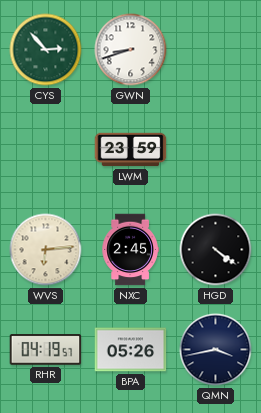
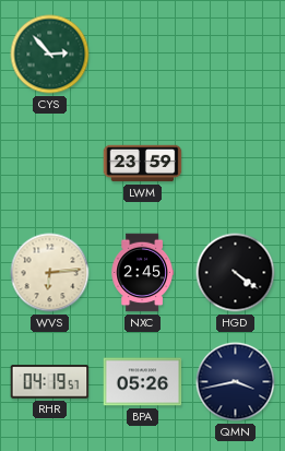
GWN: 8:42 -> none
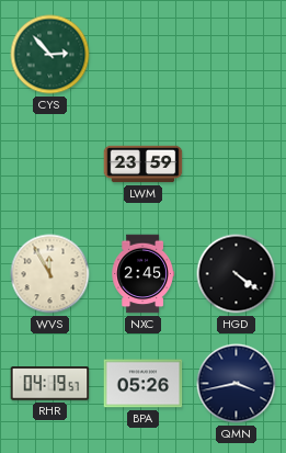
WVS: 6:14 -> 11:55
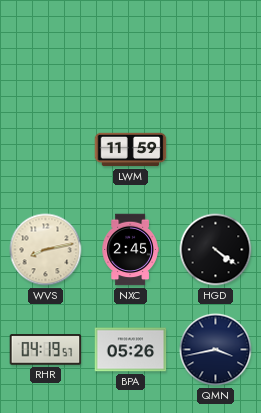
CYS: 2:53 -> none
LWM: 23:59 -> 11:59
WVS: 11:55 -> 8:13
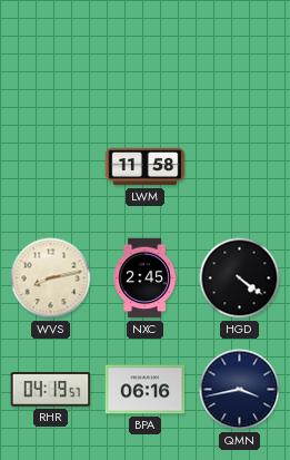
LWM: 11:59 -> 11:58
BPA: 05:26 -> 06:16
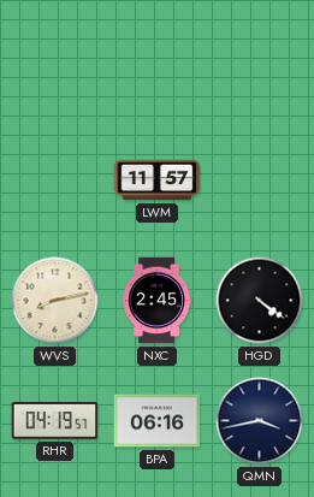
LWM: 11:58 -> 11:57
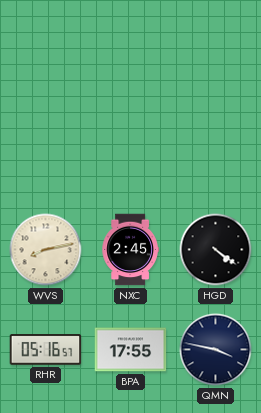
LWM: 11:57 -> none
RHR: 04:19 -> 05:16
BPA: 06:16 -> 17:55
QMN: 3:43 -> 3:47
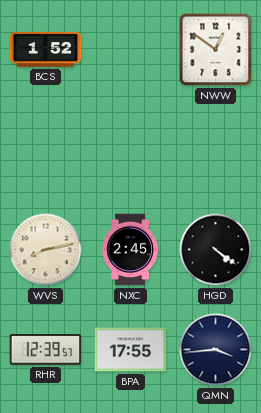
BCS: none -> 1:52
NWW: none -> 12:51
RHR: 05:16 -> 12:39
QMN: 3:47 -> 3:44
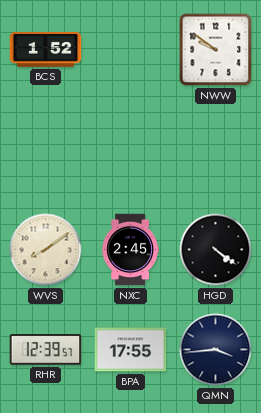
NWW: 12:51 -> 9:51
WVS: 8:13 -> 8:09
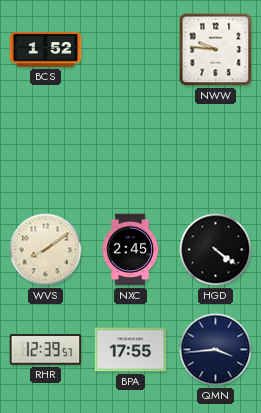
NWW: 9:51 -> 9:46
